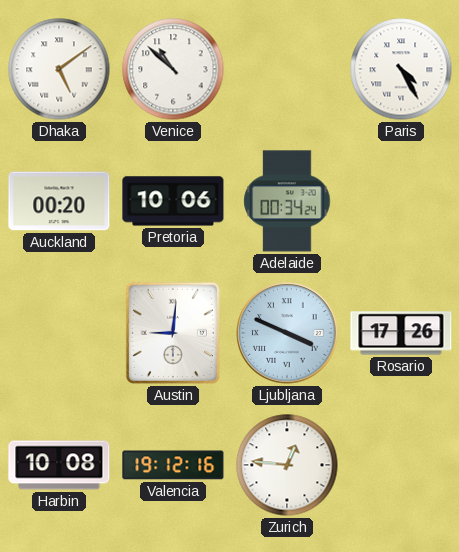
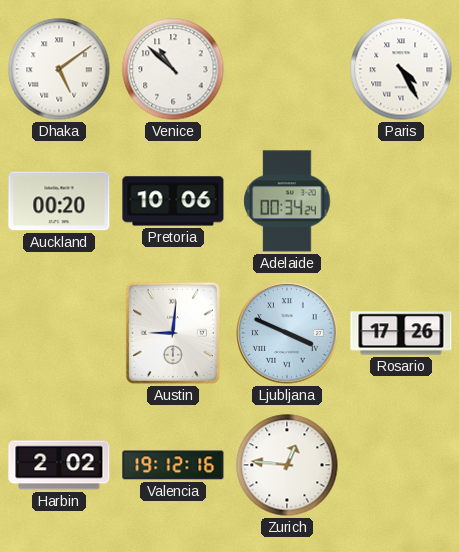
Harbin: 10:08 -> 2:02
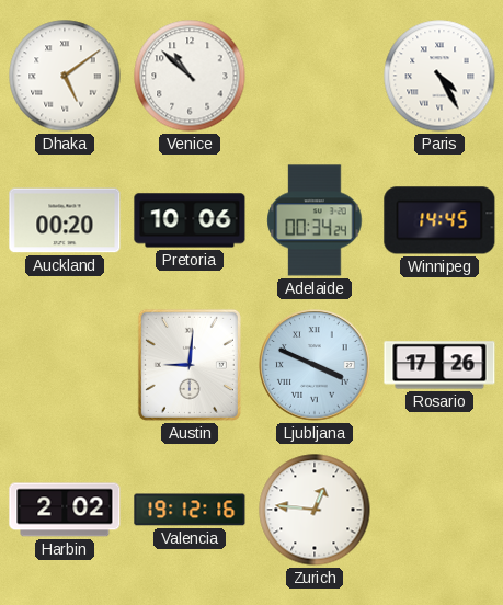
Winnipeg: none -> 14:45
